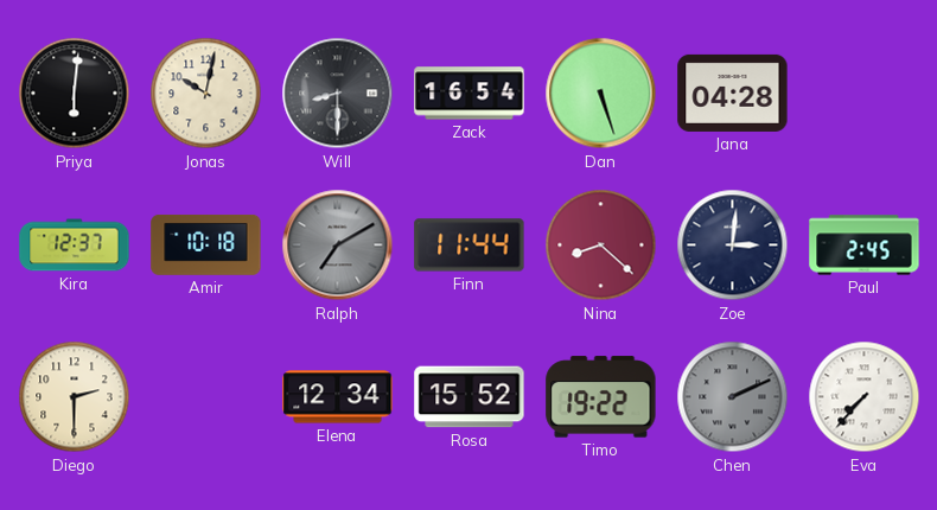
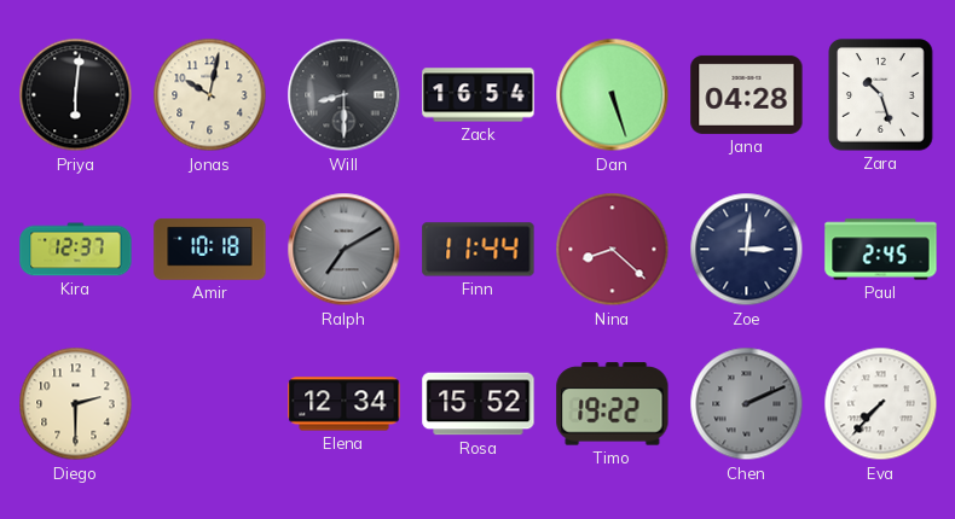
Zara: none -> 10:27
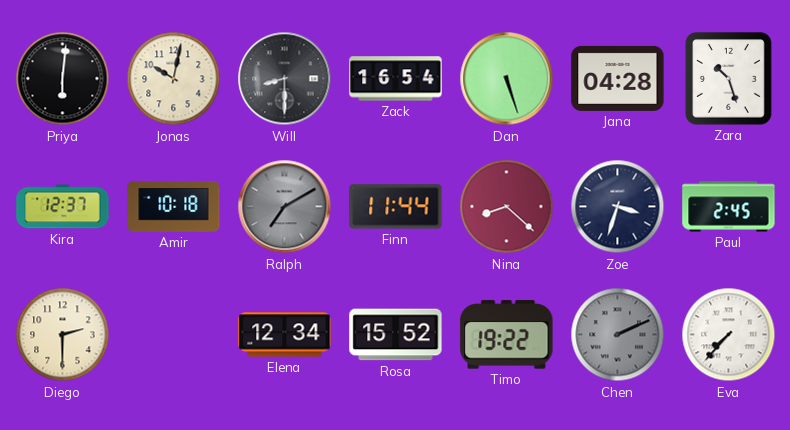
Zoe: 3:01 -> 3:33
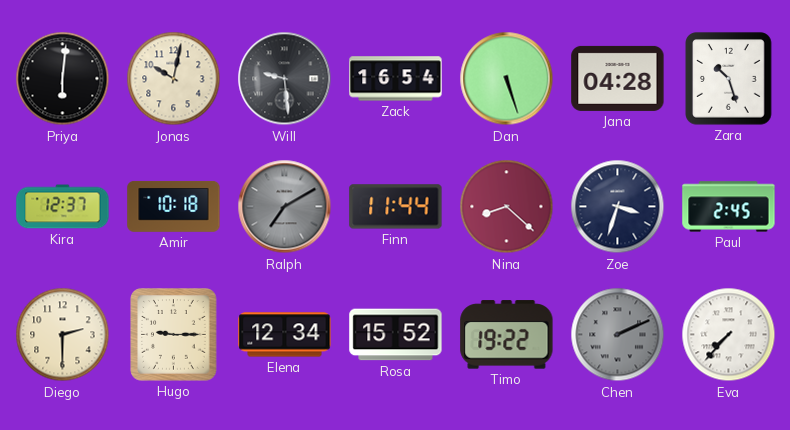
Will: 8:30 -> 9:29
Hugo: none -> 9:15
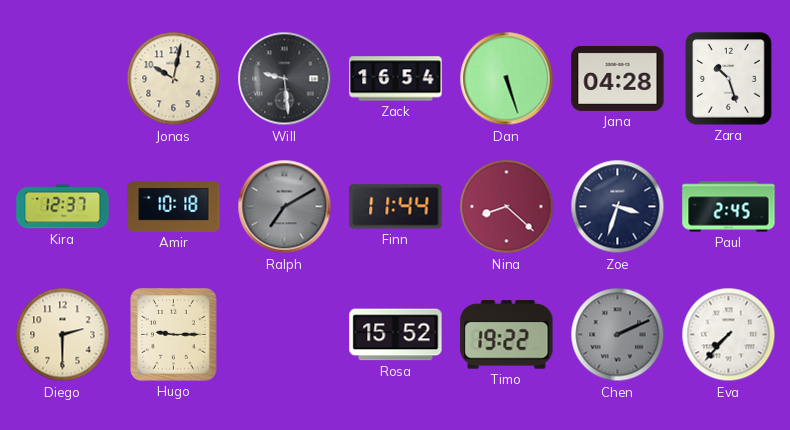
Priya: 6:01 -> none
Elena: 12:34 -> none
